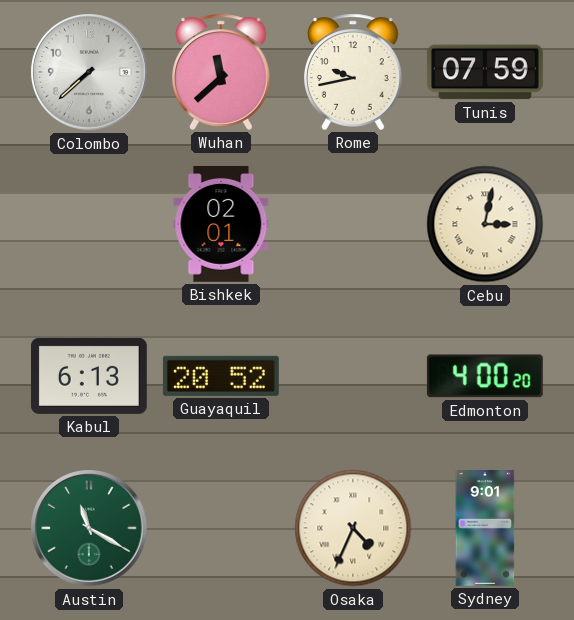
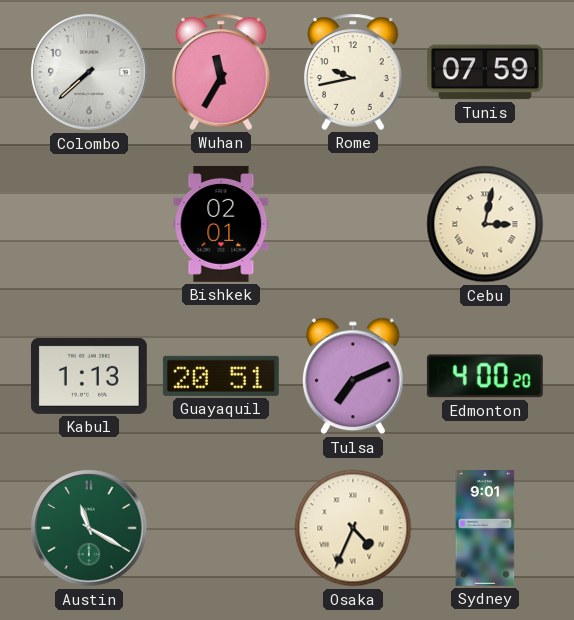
Wuhan: 11:38 -> 11:35
Kabul: 6:13 -> 1:13
Guayaquil: 20:52 -> 20:51
Tulsa: none -> 7:11
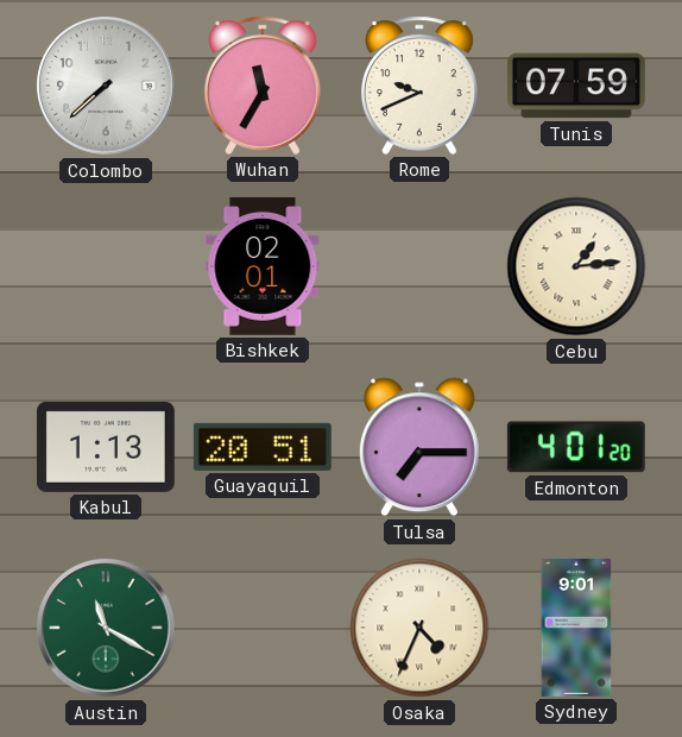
Rome: 9:43 -> 9:41
Cebu: 3:02 -> 1:14
Tulsa: 7:11 -> 7:15
Edmonton: 4:00 -> 4:01
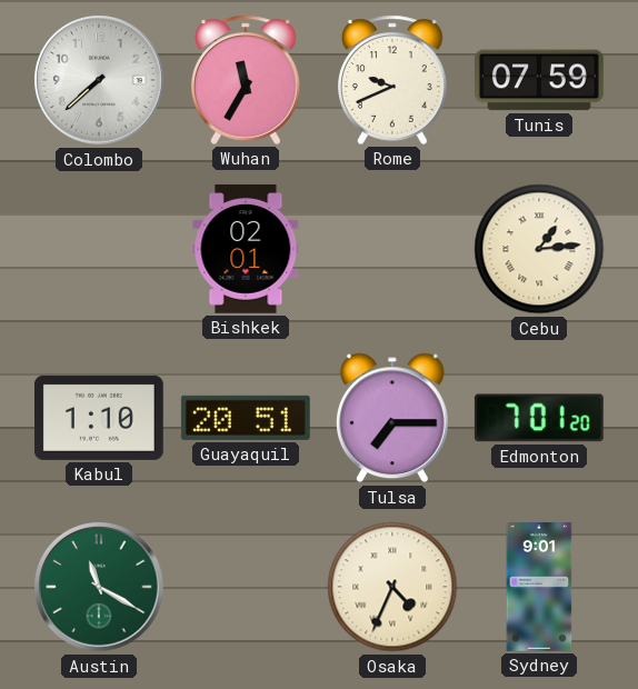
Kabul: 1:13 -> 1:10
Edmonton: 4:01 -> 7:01
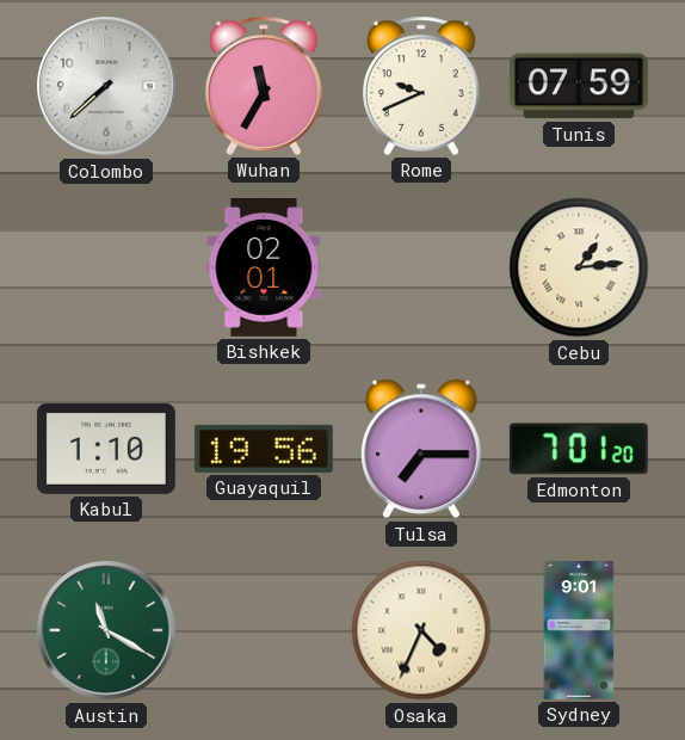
Guayaquil: 20:51 -> 19:56
